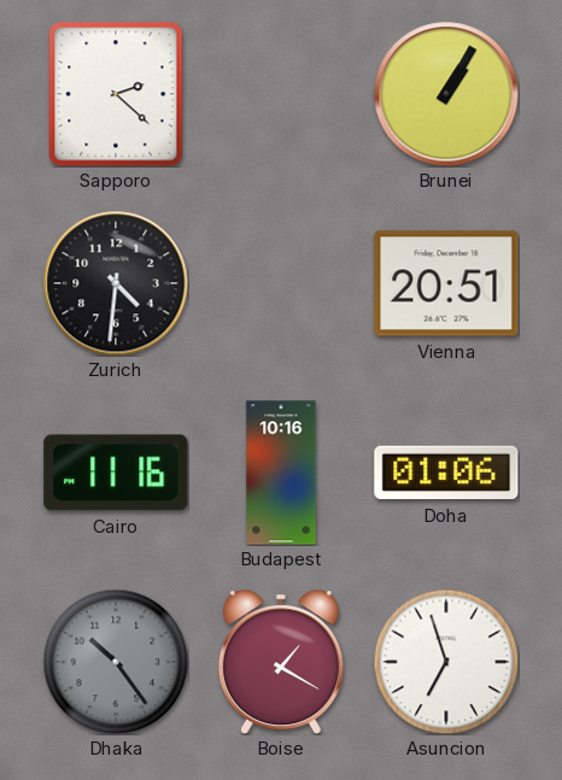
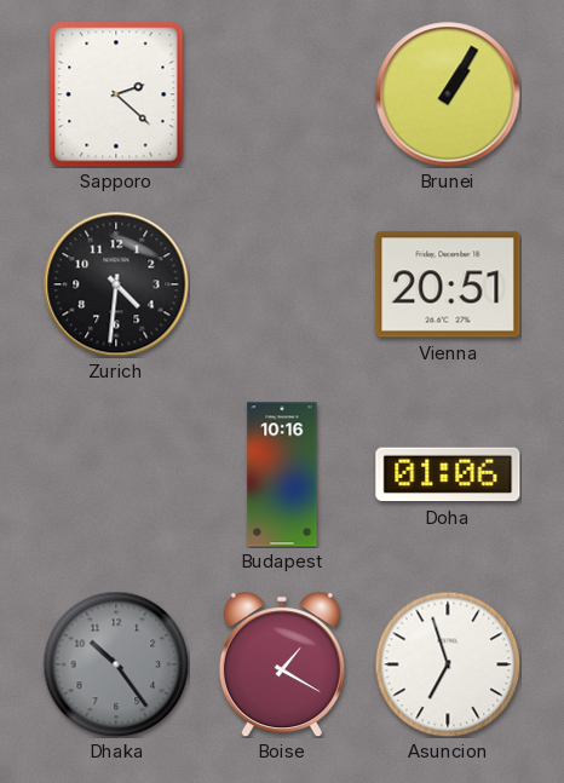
Cairo: 11:16 -> none
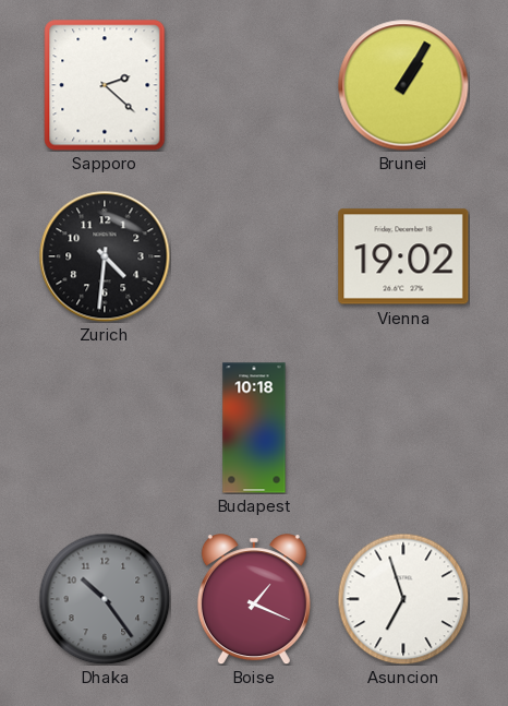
Vienna: 20:51 -> 19:02
Budapest: 10:16 -> 10:18
Doha: 01:06 -> none
Boise: 1:20 -> 1:19
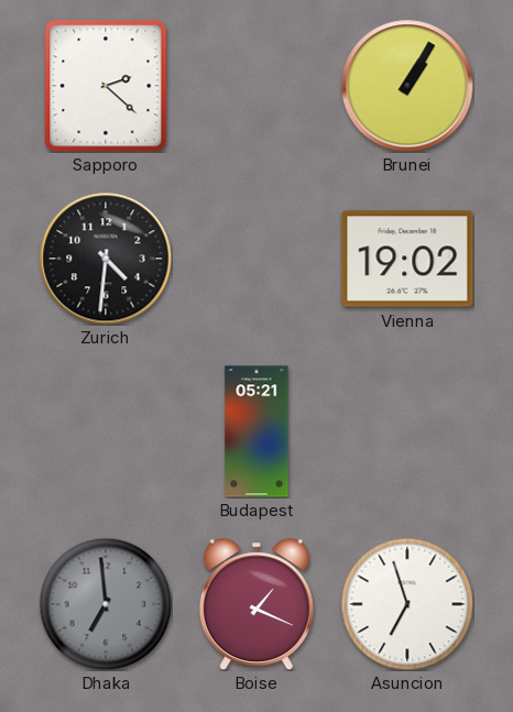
Budapest: 10:18 -> 05:21
Dhaka: 10:24 -> 6:59
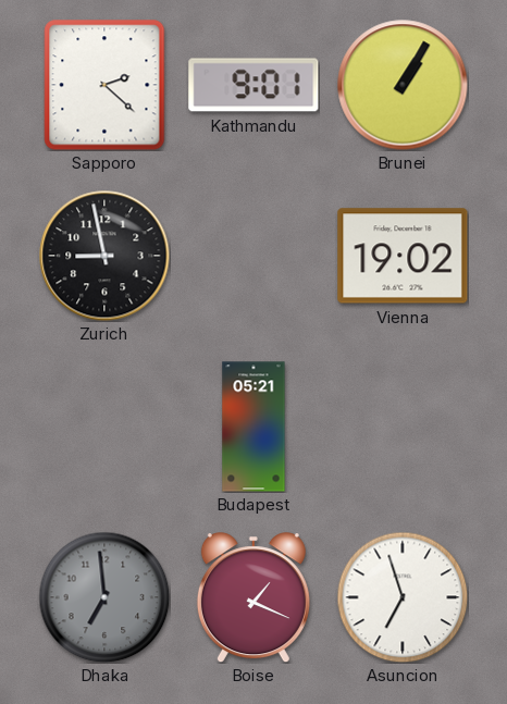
Kathmandu: none -> 9:01
Zurich: 4:31 -> 8:58
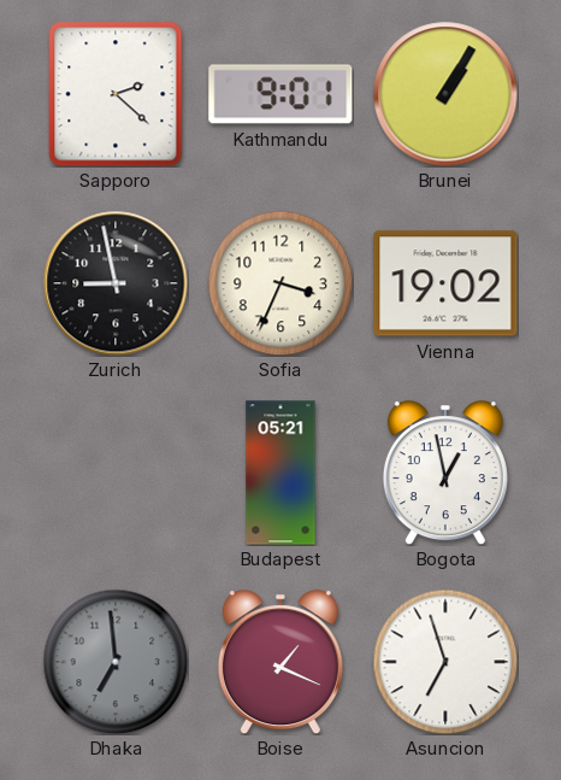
Sofia: none -> 3:34
Bogota: none -> 12:58
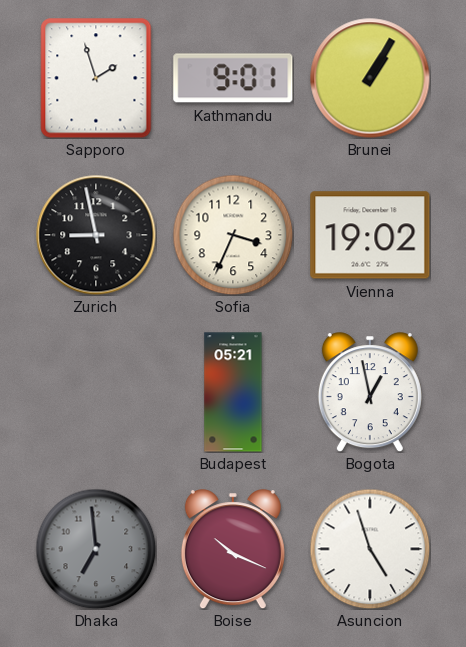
Sapporo: 2:22 -> 1:57
Boise: 1:19 -> 10:19
Asuncion: 6:57 -> 4:57
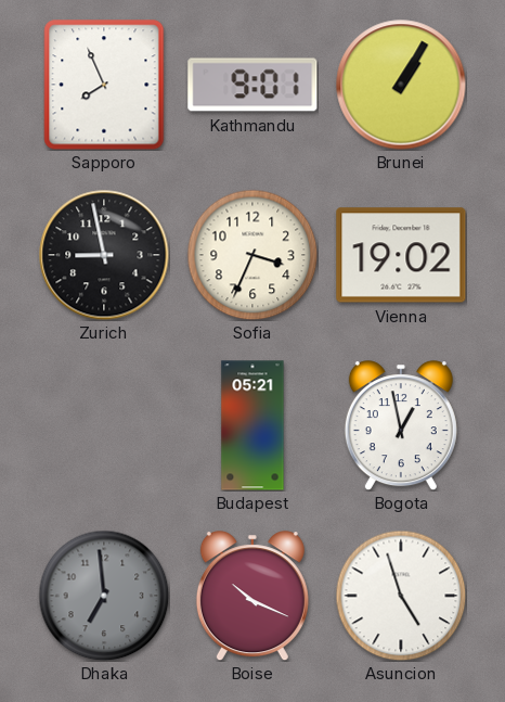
Sapporo: 1:57 -> 7:56
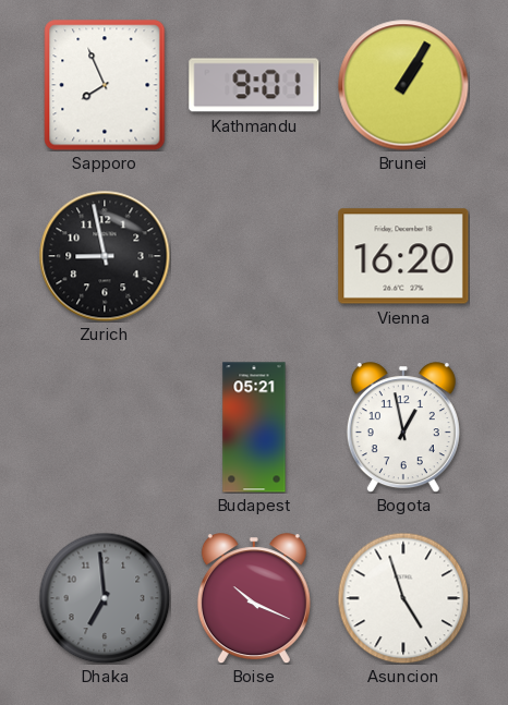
Sofia: 3:34 -> none
Vienna: 19:02 -> 16:20
